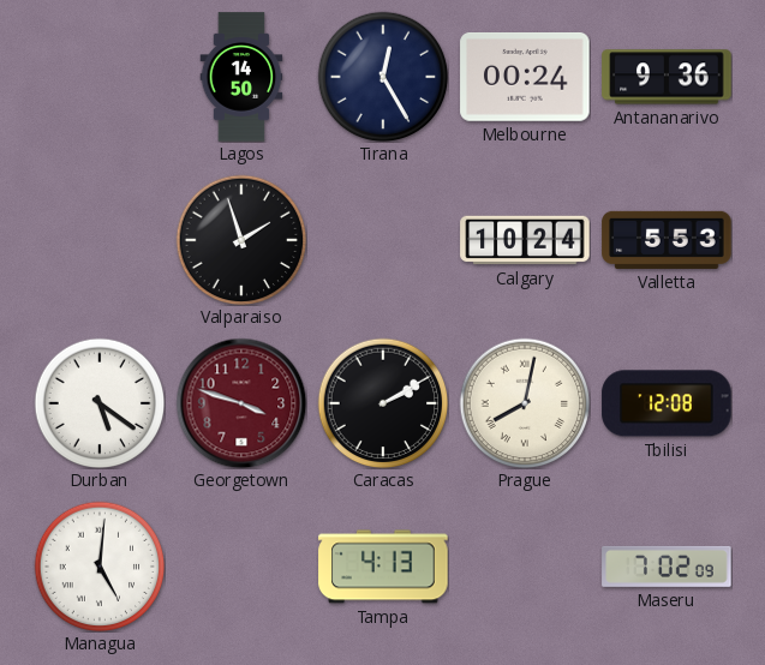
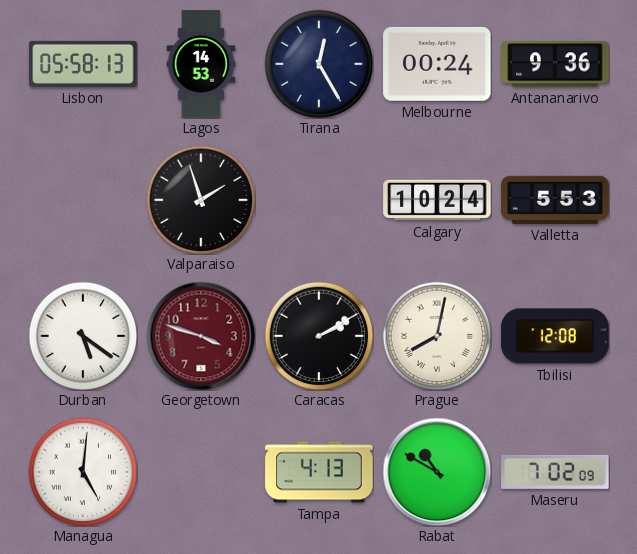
Lisbon: none -> 05:58
Lagos: 14:50 -> 14:53
Rabat: none -> 10:50
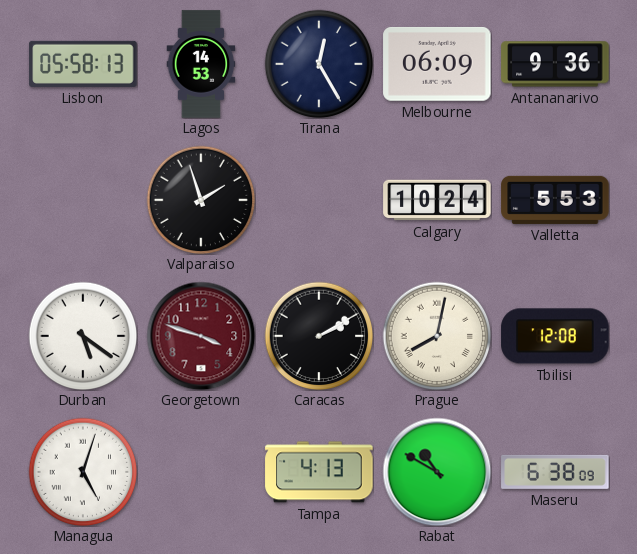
Melbourne: 00:24 -> 06:09
Managua: 5:01 -> 5:03
Maseru: 7:02 -> 6:38
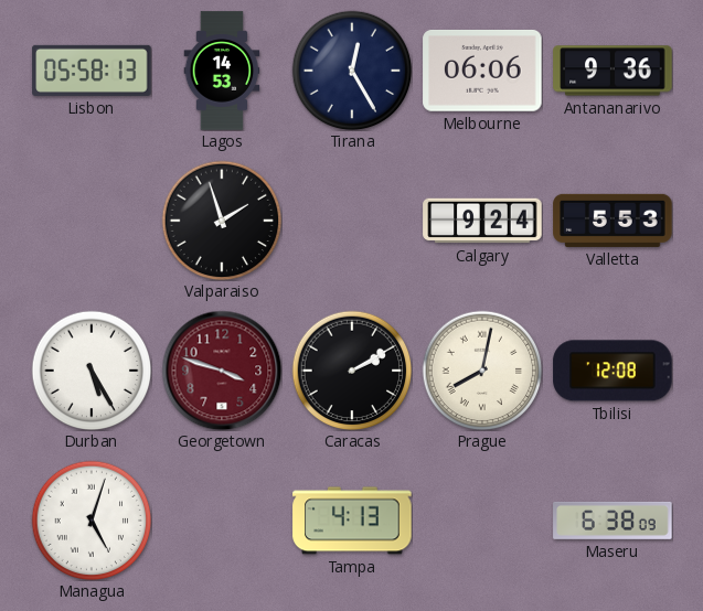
Melbourne: 06:09 -> 06:06
Calgary: 10:24 -> 9:24
Durban: 5:21 -> 5:25
Rabat: 10:50 -> none
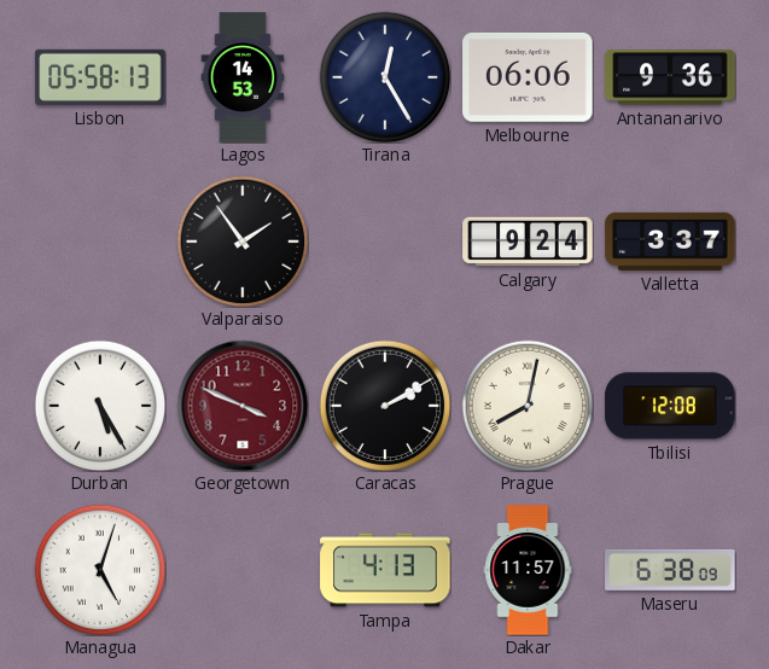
Valparaiso: 1:57 -> 1:54
Valletta: 5:53 -> 3:37
Georgetown: 3:48 -> 3:49
Dakar: none -> 11:57
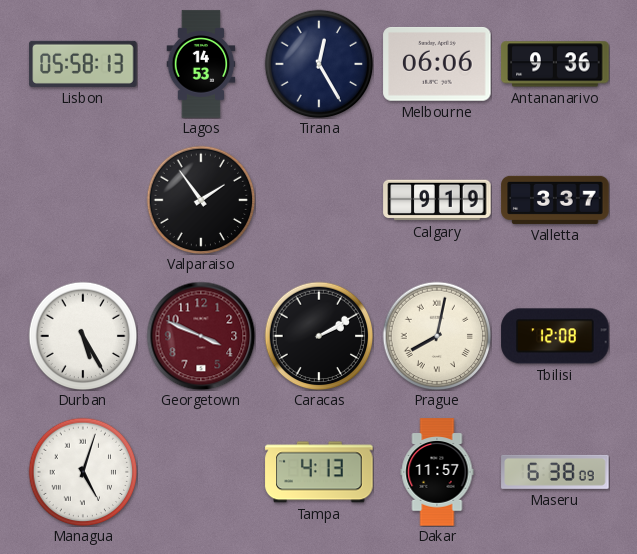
Calgary: 9:24 -> 9:19
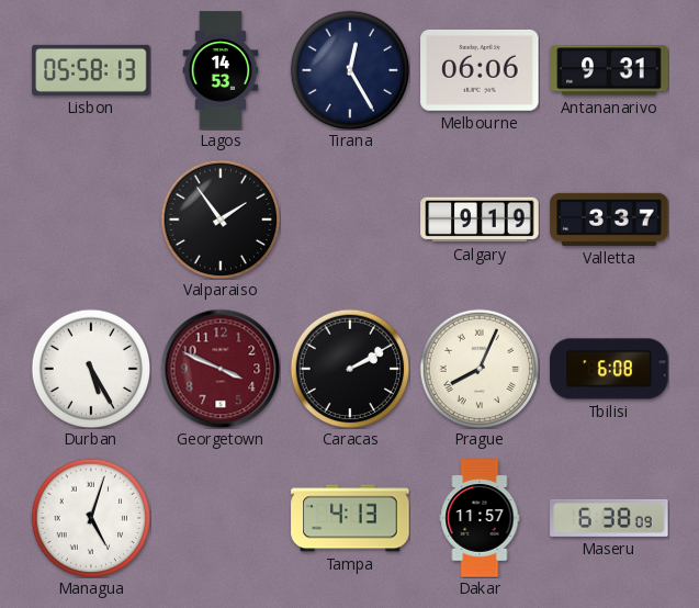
Antananarivo: 9:36 -> 9:31
Prague: 8:02 -> 8:04
Tbilisi: 12:08 -> 6:08
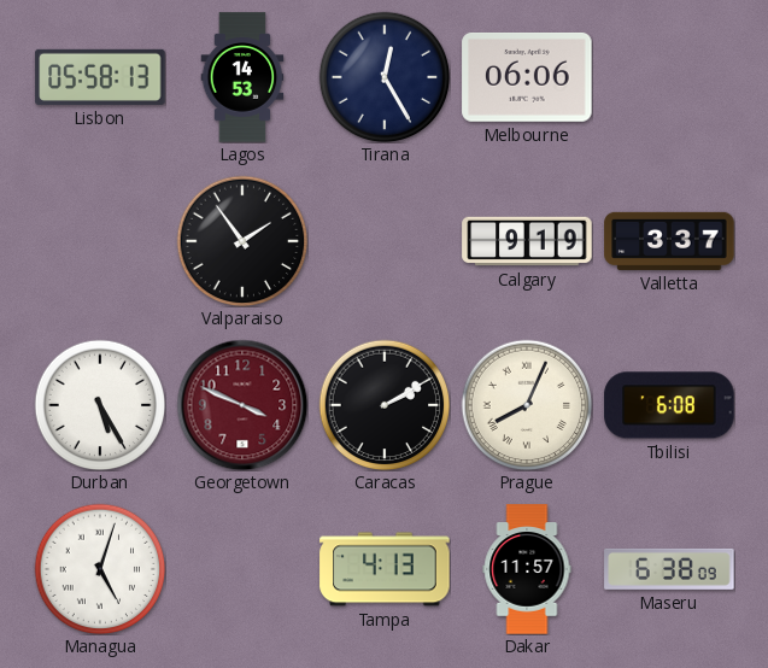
Antananarivo: 9:31 -> none
